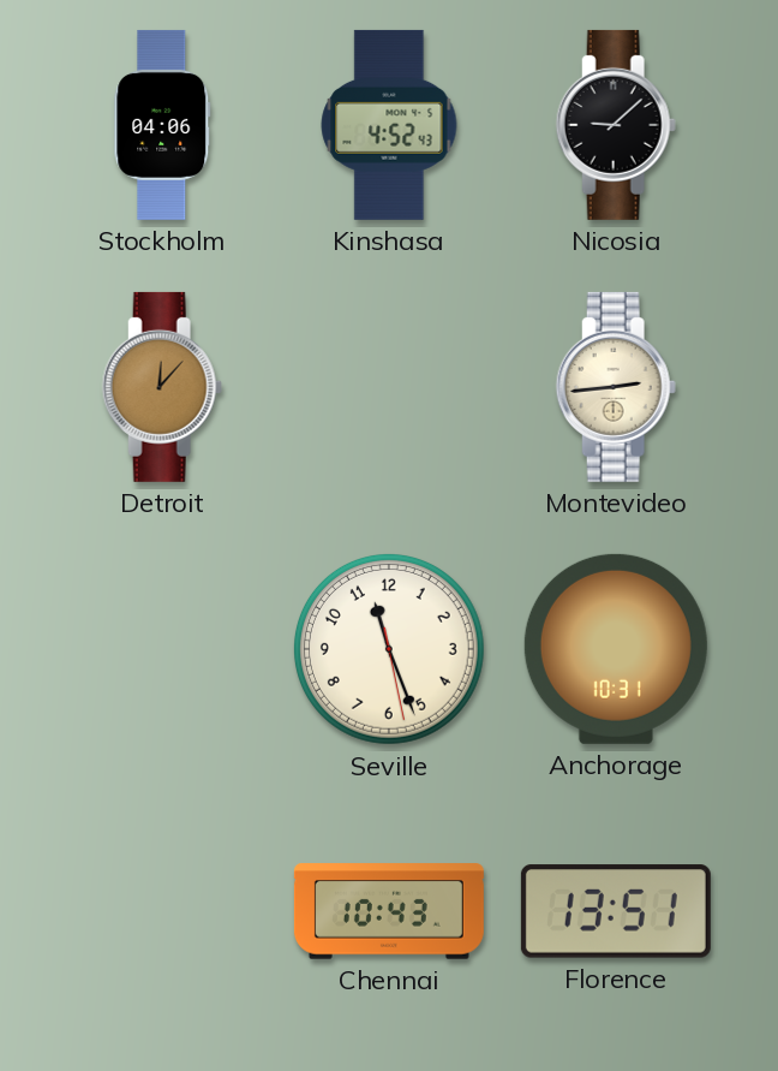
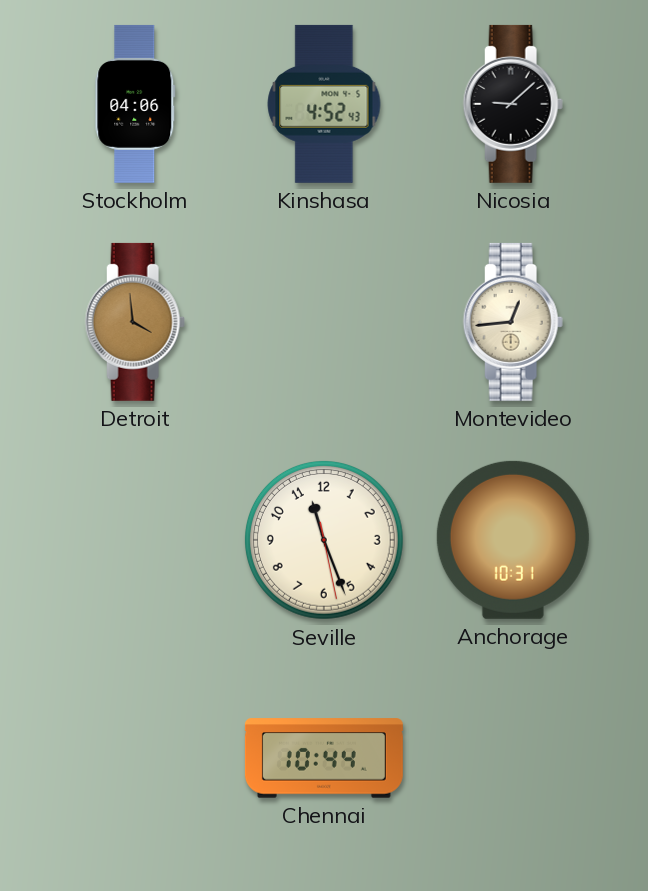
Detroit: 12:07 -> 3:59
Montevideo: 2:44 -> 12:44
Chennai: 10:43 -> 10:44
Florence: 13:51 -> none
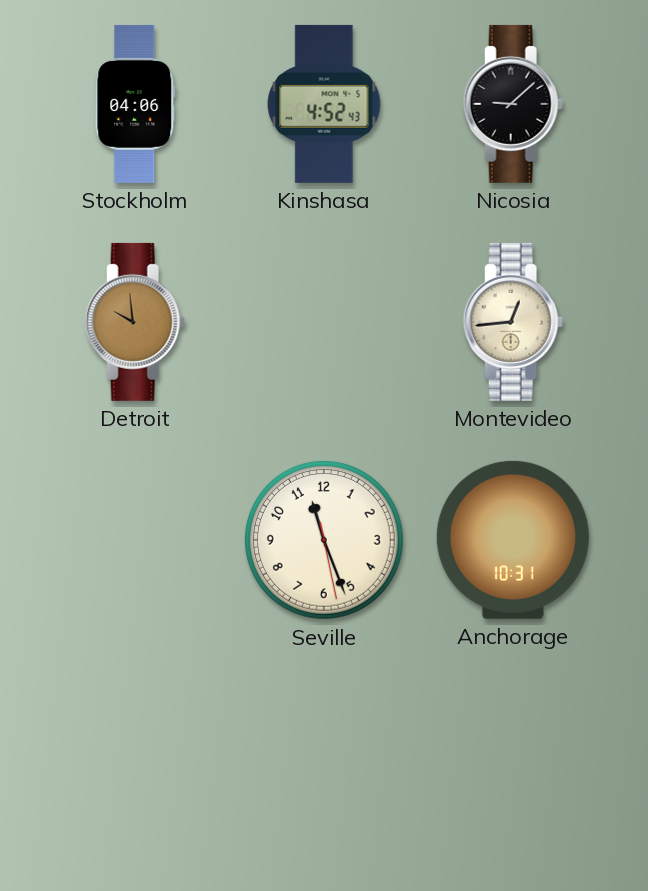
Detroit: 3:59 -> 9:59
Chennai: 10:44 -> none
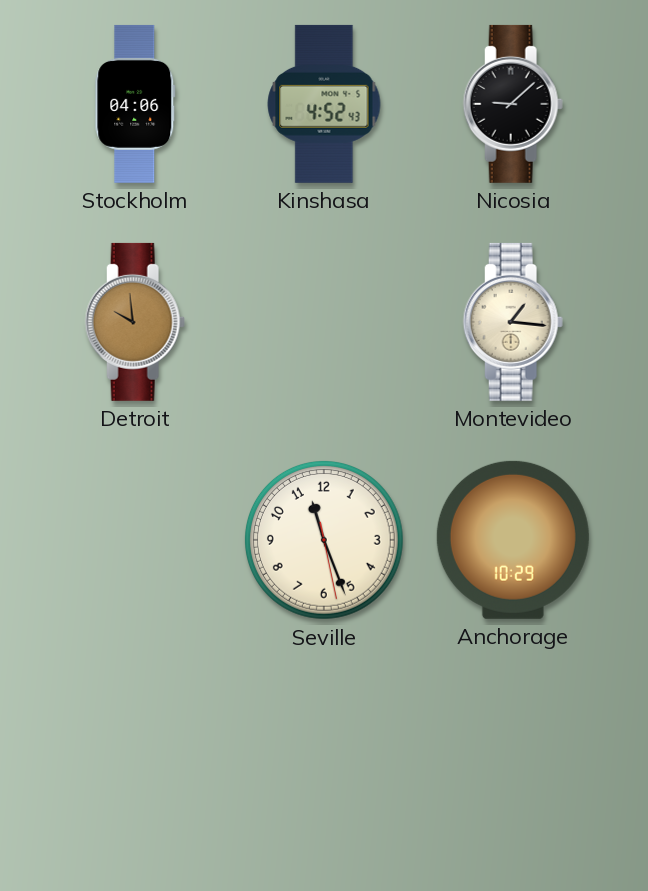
Montevideo: 12:44 -> 1:16
Anchorage: 10:31 -> 10:29
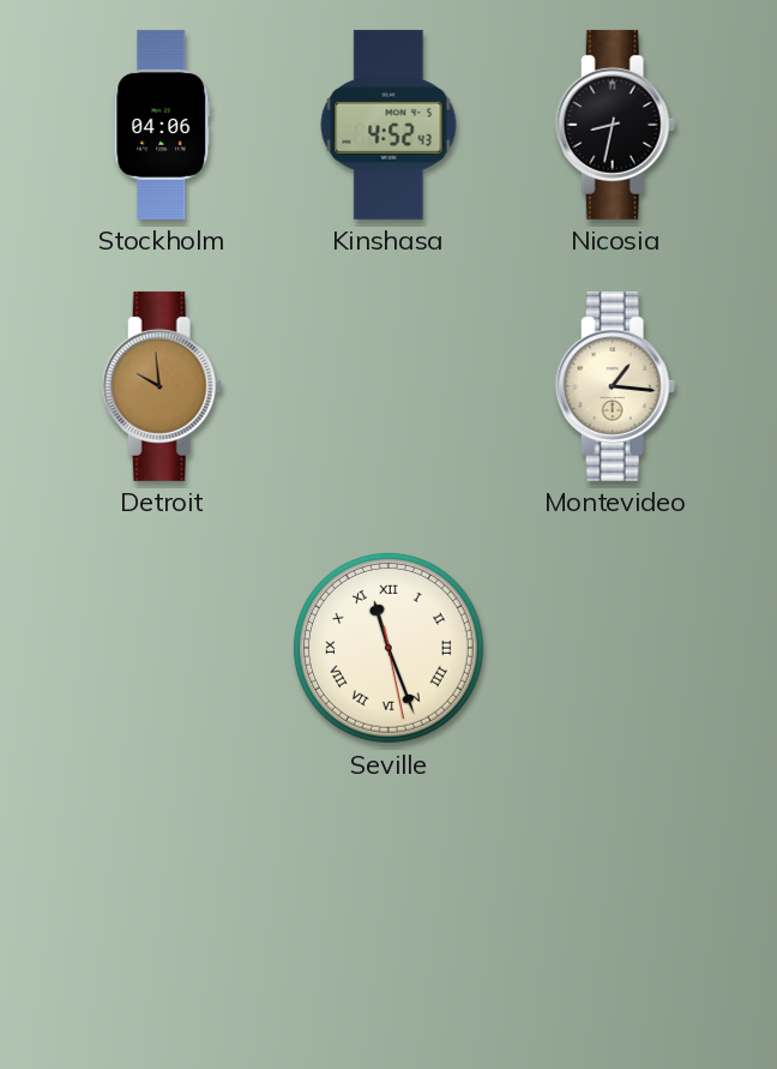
Nicosia: 9:08 -> 8:32
Seville numerals: Arabic -> Roman
Anchorage: 10:29 -> none
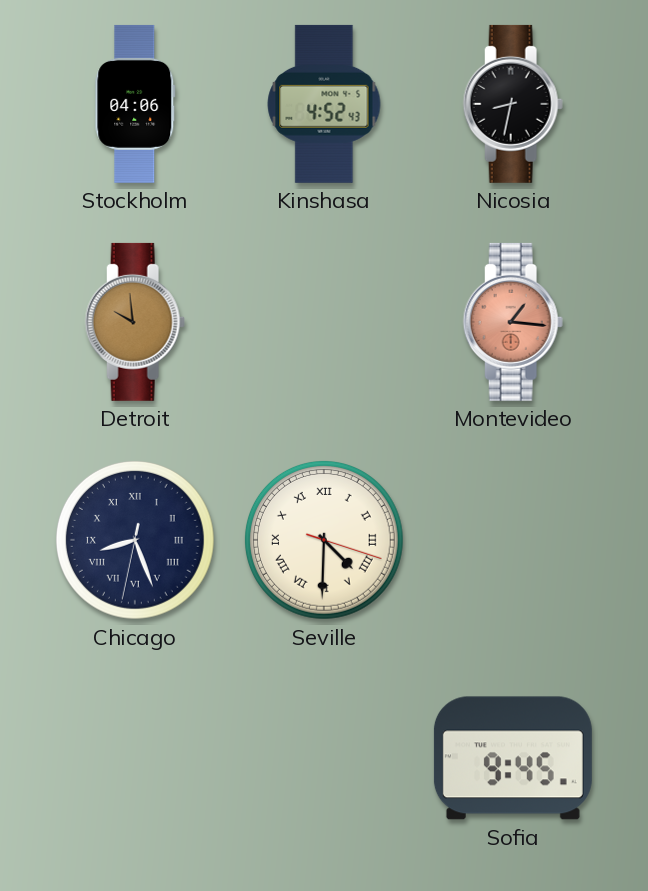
Montevideo dial: cream -> salmon
Chicago: none -> 8:26
Seville: 11:26 -> 4:30
Sofia: none -> 9:45
